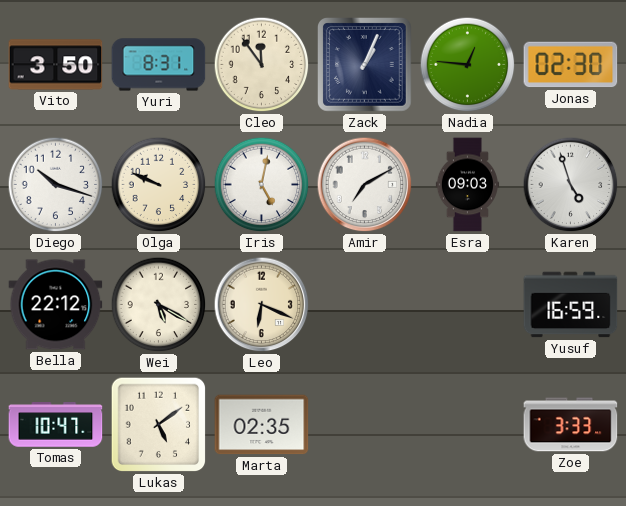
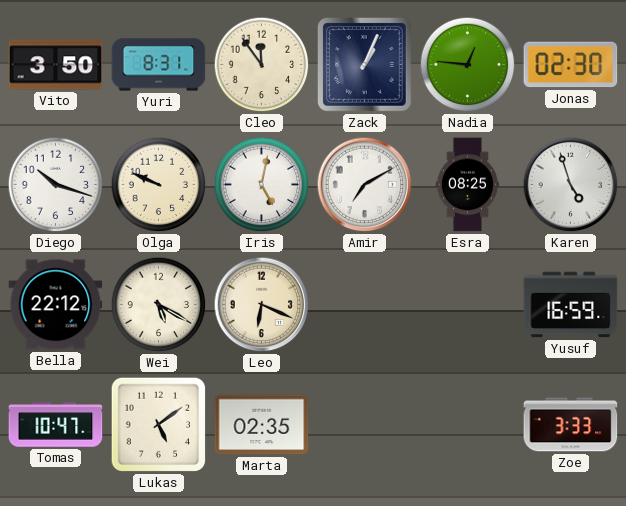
Esra: 09:03 -> 08:25
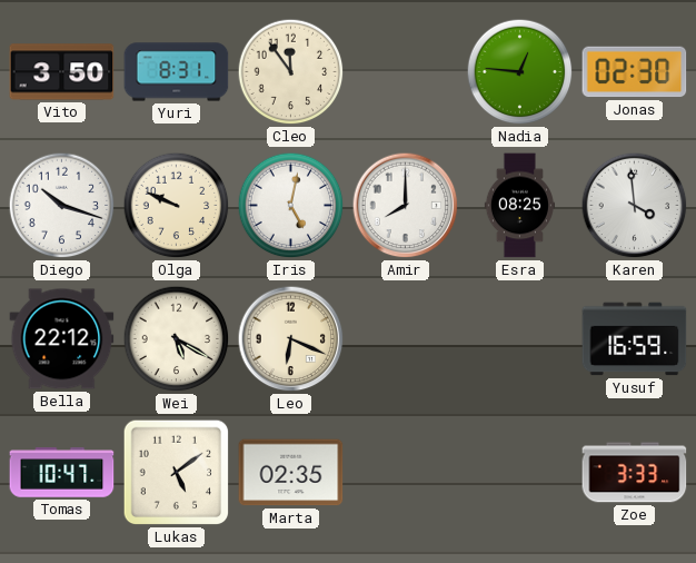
Zack: 1:04 -> none
Amir: 7:10 -> 8:00
Karen: 4:57 -> 3:59
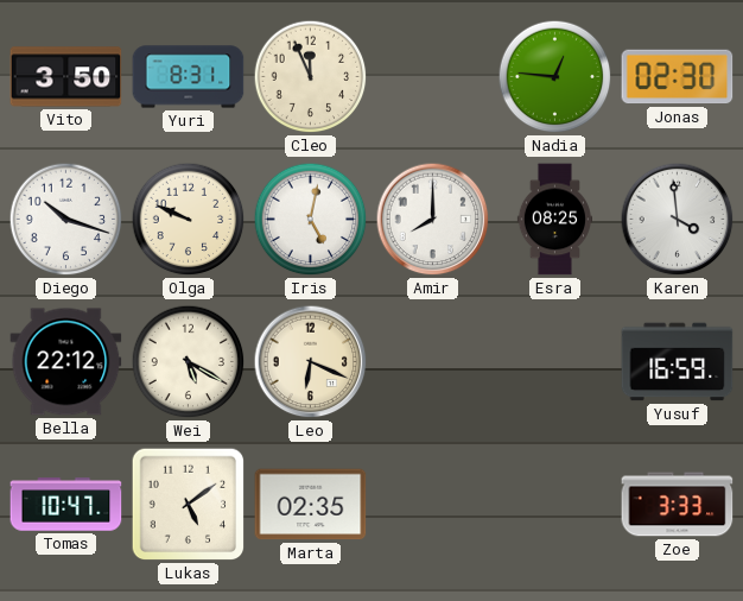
Cleo: 11:54 -> 11:56
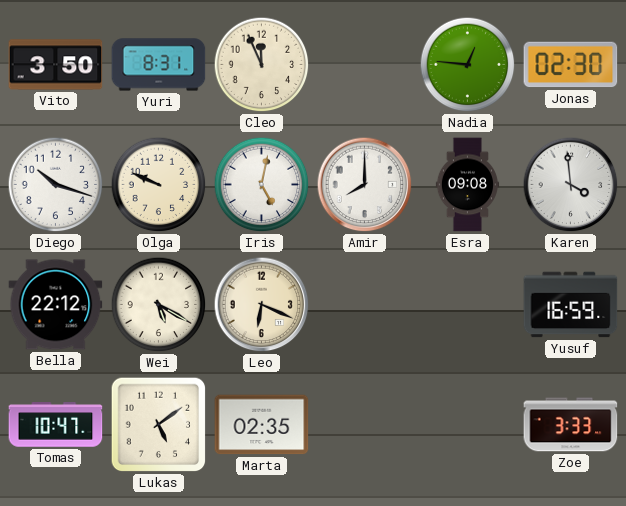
Esra: 08:25 -> 09:08
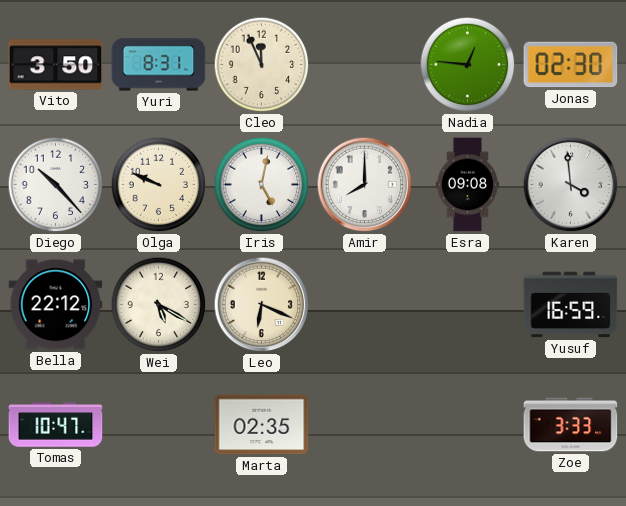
Diego: 10:18 -> 10:23
Lukas: 5:09 -> none
